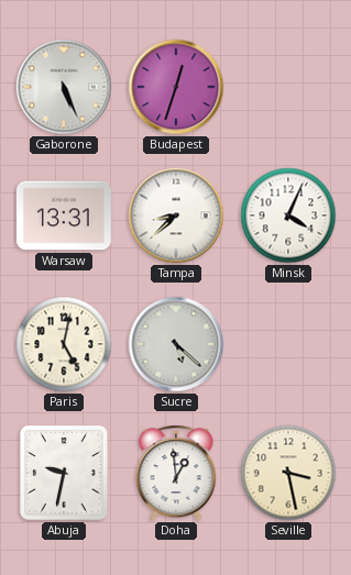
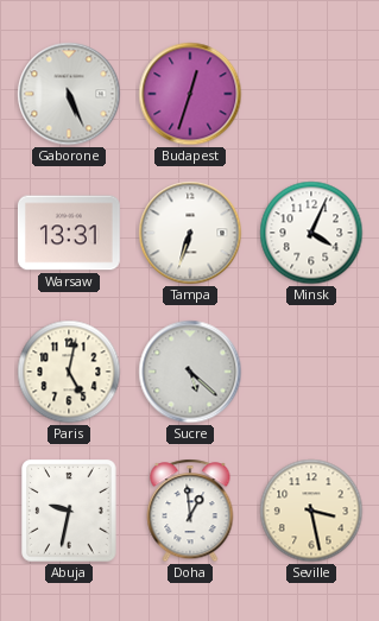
Tampa: 8:38 -> 6:33
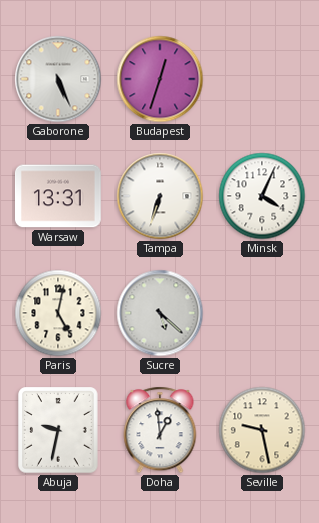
Seville: 3:28 -> 9:28
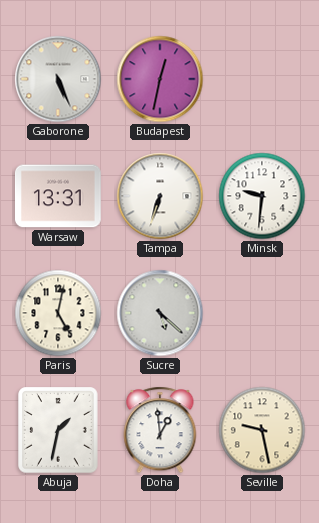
Budapest: 12:33 -> 12:32
Minsk: 4:04 -> 9:31
Abuja: 9:32 -> 1:32
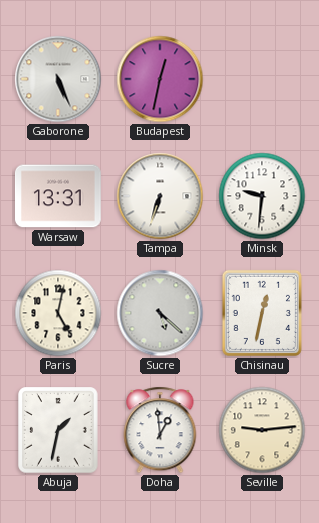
Chisinau: none -> 12:32
Seville: 9:28 -> 9:14
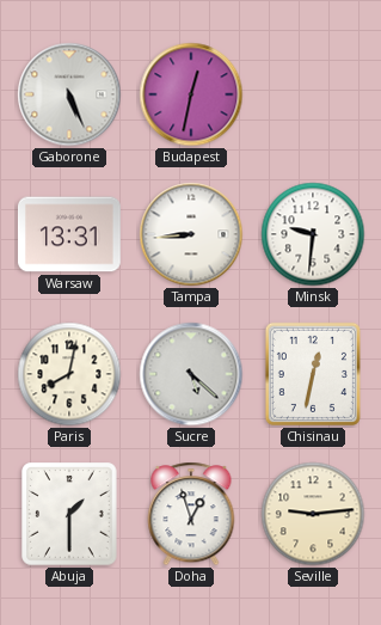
Tampa: 6:33 -> 8:44
Paris: 5:02 -> 8:02
Abuja: 1:32 -> 1:30
Doha: 12:59 -> 12:57
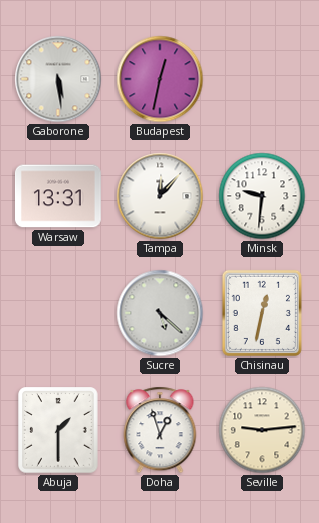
Gaborone: 5:26 -> 5:29
Tampa: 8:44 -> 12:07
Paris: 8:02 -> none
